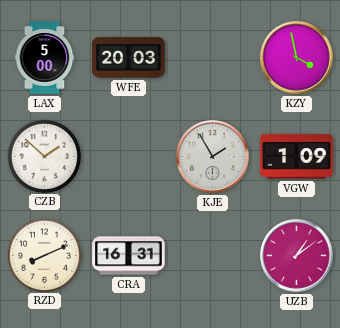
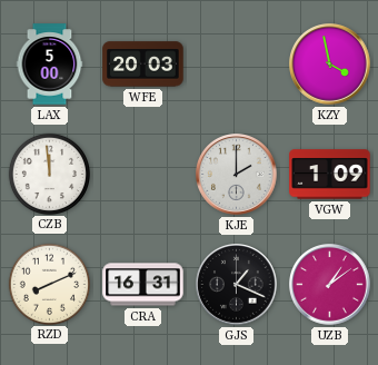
CZB: 1:52 -> 11:59
KJE: 1:55 -> 2:00
GJS: none -> 1:19
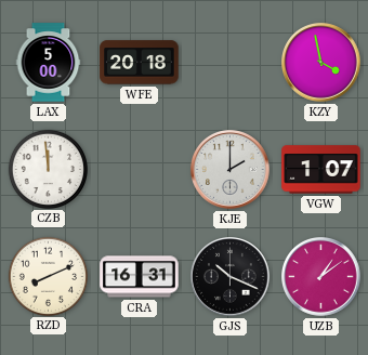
WFE: 20:03 -> 20:18
VGW: 1:09 -> 1:07
GJS: 1:19 -> 10:19
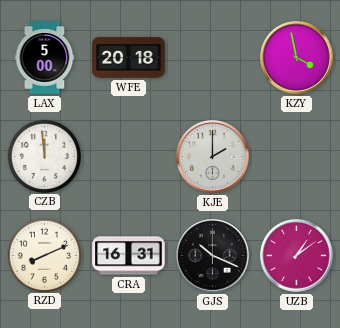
VGW: 1:07 -> none
